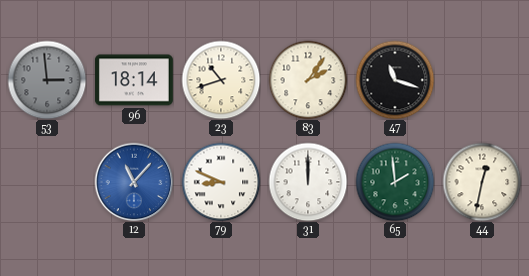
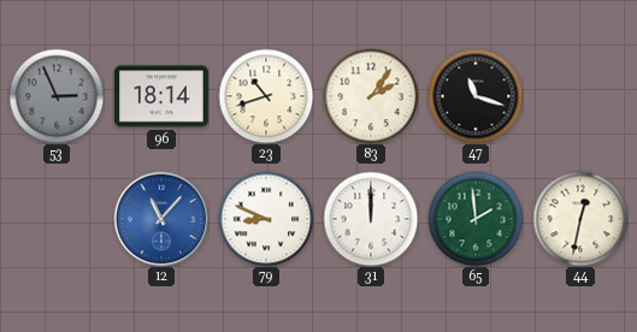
53: 2:59 -> 2:56
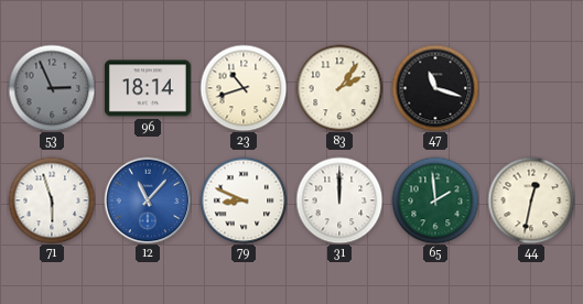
71: none -> 5:57
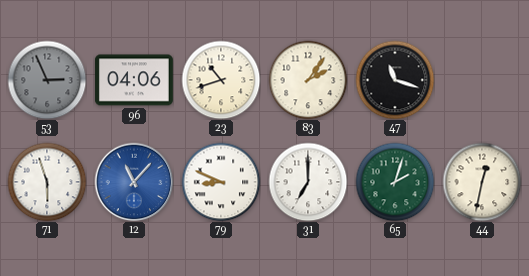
96: 18:14 -> 04:06
31: 12:00 -> 7:00
65: 1:59 -> 2:03
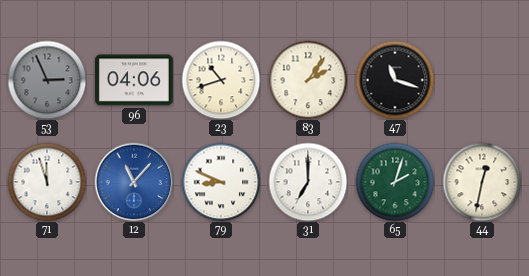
71: 5:57 -> 11:57
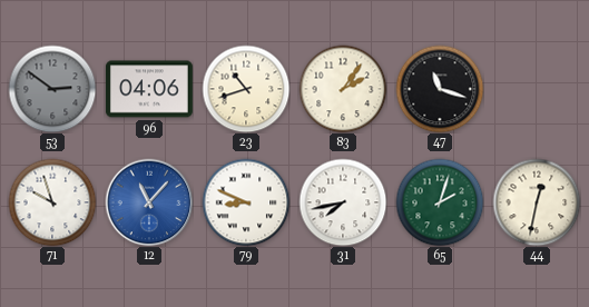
53: 2:56 -> 2:51
71: 11:57 -> 9:57
31: 7:00 -> 7:43
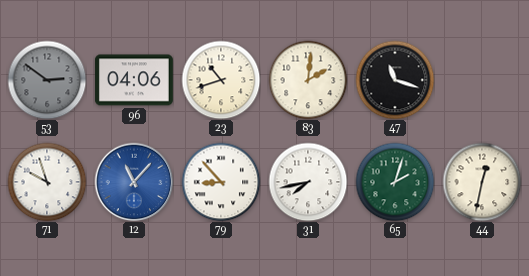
83: 2:06 -> 2:01
79: 8:49 -> 8:53
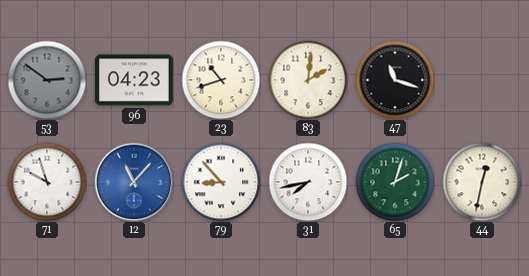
96: 04:06 -> 04:23
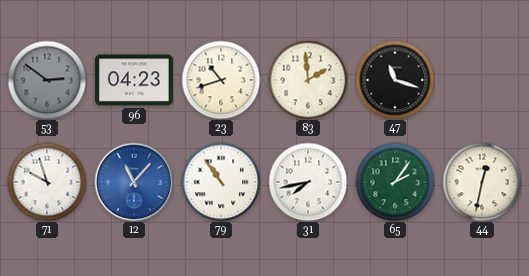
83: 2:01 -> 1:59
79: 8:53 -> 10:54
65: 2:03 -> 2:06
